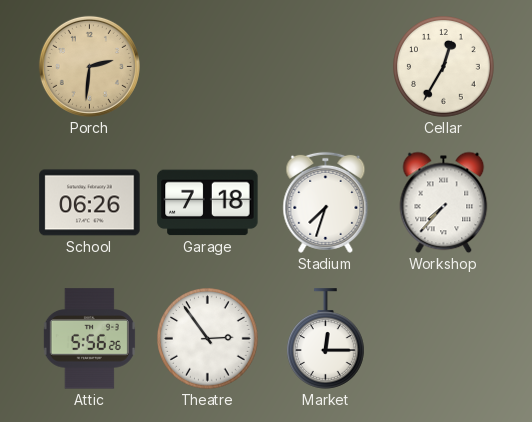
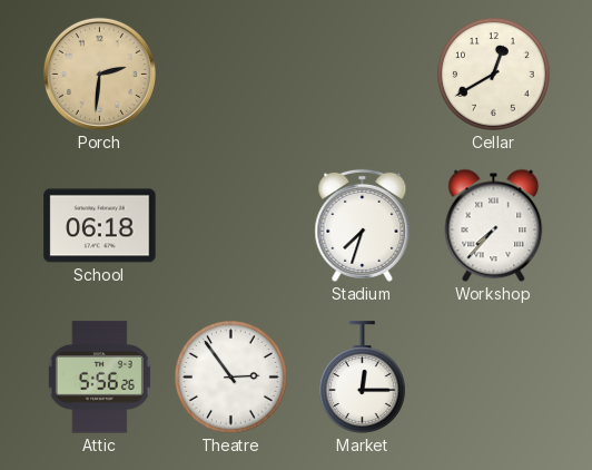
Cellar: 12:35 -> 12:40
School: 06:26 -> 06:18
Garage: 7:18 -> none
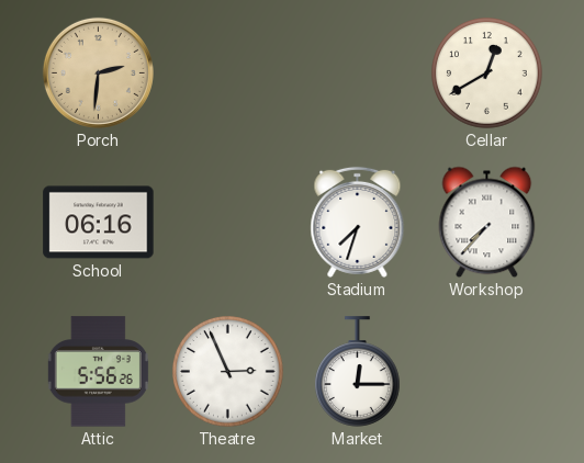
School: 06:18 -> 06:16
Theatre: 2:54 -> 2:56
